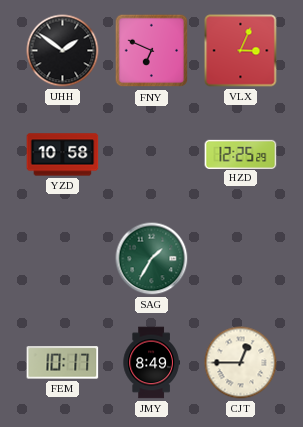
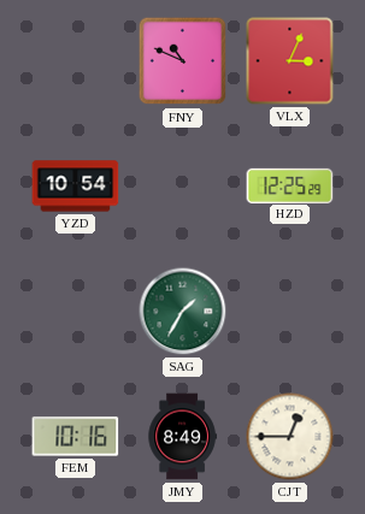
UHH: 1:51 -> none
FNY: 6:49 -> 10:49
YZD: 10:58 -> 10:54
FEM: 10:17 -> 10:16
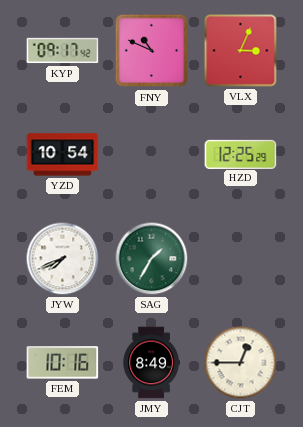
KYP: none -> 09:17
JYW: none -> 7:41
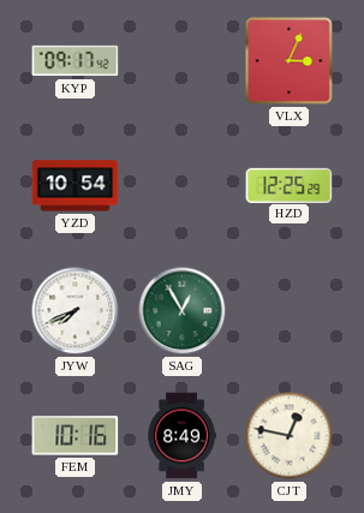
FNY: 10:49 -> none
SAG: 1:35 -> 12:55
CJT: 12:45 -> 12:47
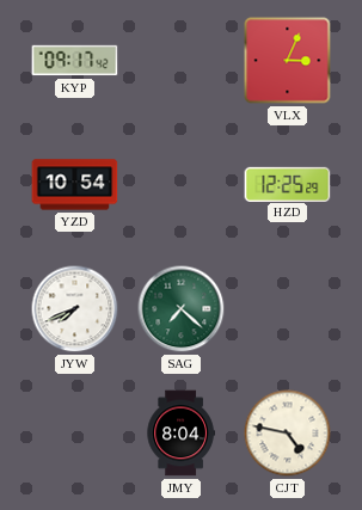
SAG: 12:55 -> 7:22
FEM: 10:16 -> none
JMY: 8:49 -> 8:04
CJT: 12:47 -> 4:47
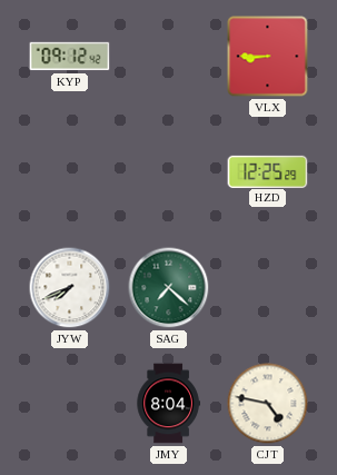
KYP: 09:17 -> 09:12
VLX: 3:04 -> 8:45
YZD: 10:54 -> none
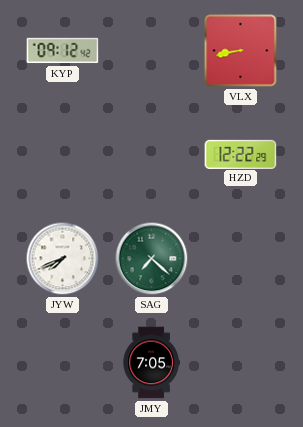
VLX: 8:45 -> 8:43
HZD: 12:25 -> 12:22
JMY: 8:04 -> 7:05
CJT: 4:47 -> none
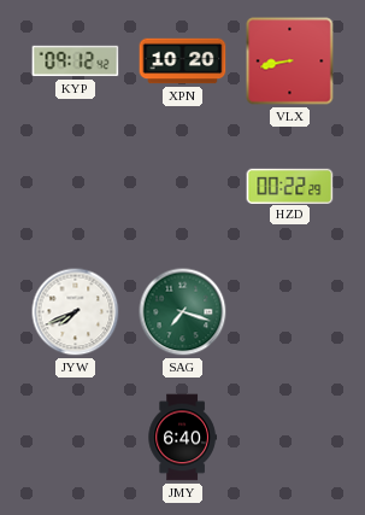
XPN: none -> 10:20
HZD: 12:22 -> 00:22
SAG: 7:22 -> 7:18
JMY: 7:05 -> 6:40
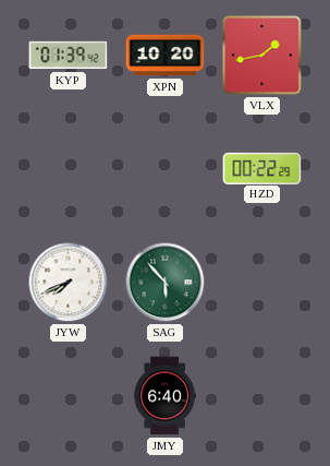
KYP: 09:12 -> 01:39
VLX: 8:43 -> 1:43
SAG: 7:18 -> 5:53
